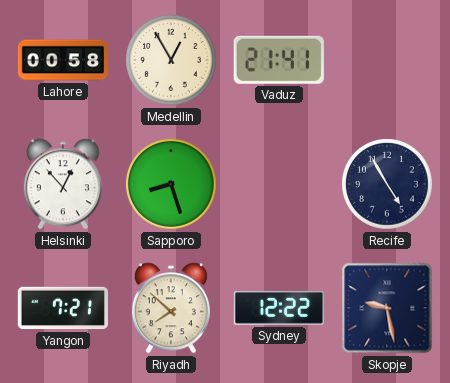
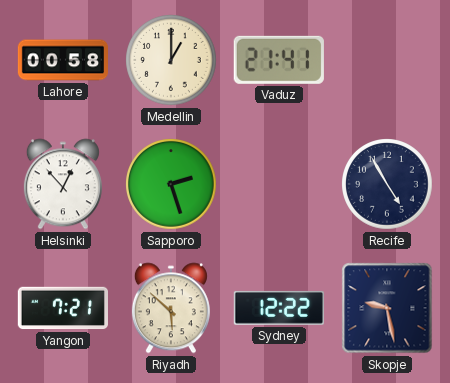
Medellin: 12:55 -> 1:00
Sapporo: 8:27 -> 2:27
Riyadh: 7:52 -> 5:52
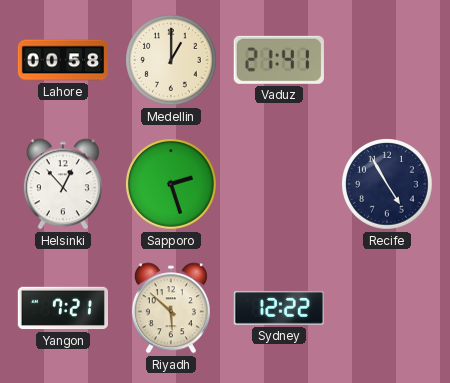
Skopje: 9:28 -> none
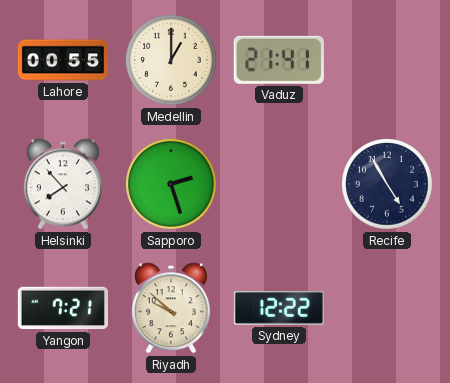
Lahore: 00:58 -> 00:55
Helsinki: 12:53 -> 7:53
Riyadh: 5:52 -> 9:52
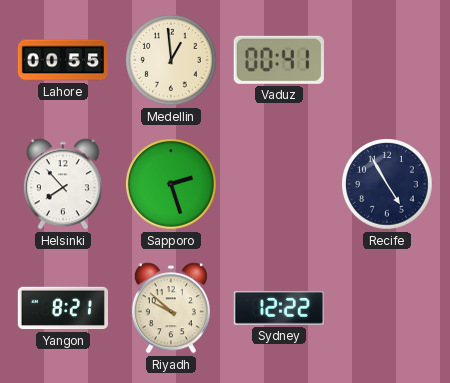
Medellin: 1:00 -> 12:59
Vaduz: 21:41 -> 00:41
Yangon: 7:21 -> 8:21
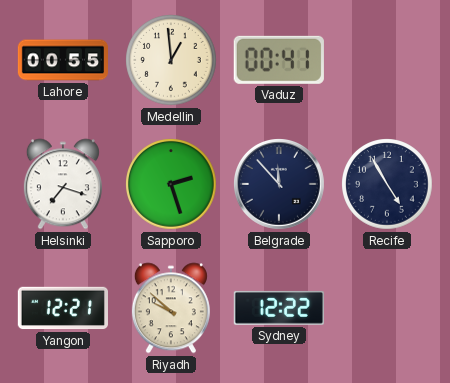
Helsinki: 7:53 -> 7:18
Belgrade: none -> 11:53
Yangon: 8:21 -> 12:21
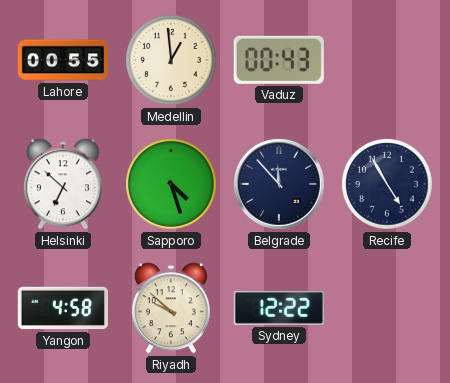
Vaduz: 00:41 -> 00:43
Helsinki: 7:18 -> 6:52
Sapporo: 2:27 -> 4:27
Yangon: 12:21 -> 4:58
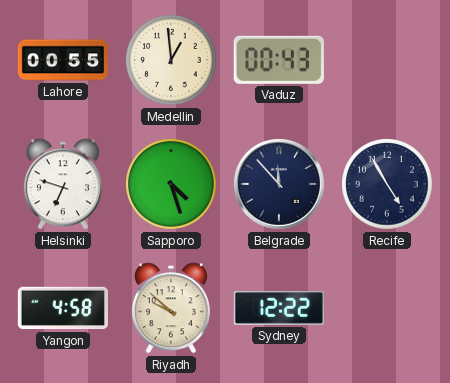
Helsinki: 6:52 -> 6:48
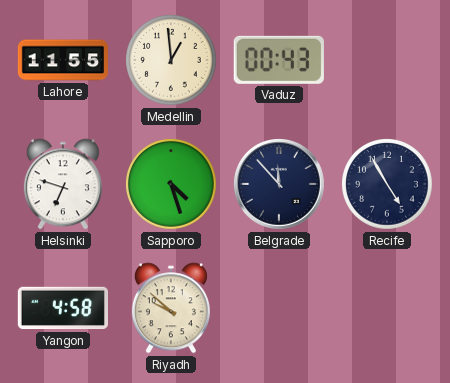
Lahore: 00:55 -> 11:55
Sydney: 12:22 -> none
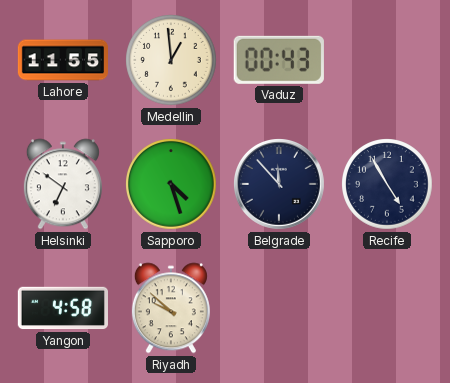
Helsinki: 6:48 -> 6:51
